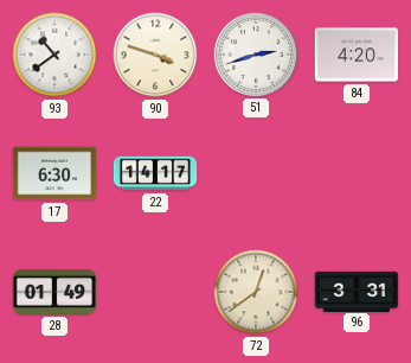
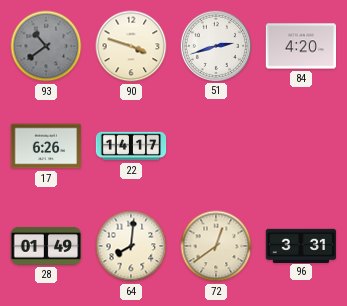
93 dial: white -> grey
17: 6:30 -> 6:26
64: none -> 8:01
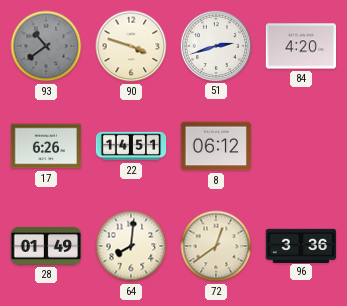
22: 14:17 -> 14:51
8: none -> 06:12
96: 3:31 -> 3:36
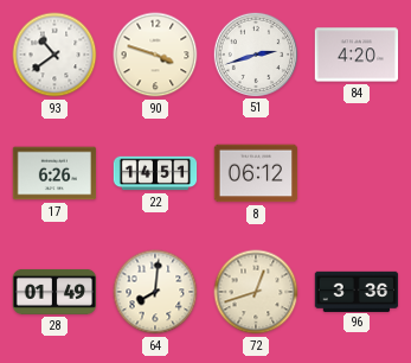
93 dial: grey -> white
72: 12:39 -> 12:42
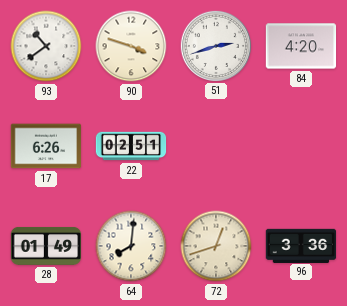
22: 14:51 -> 02:51
8: 06:12 -> none
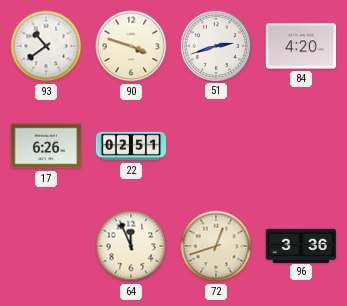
28: 01:49 -> none
64: 8:01 -> 11:56
